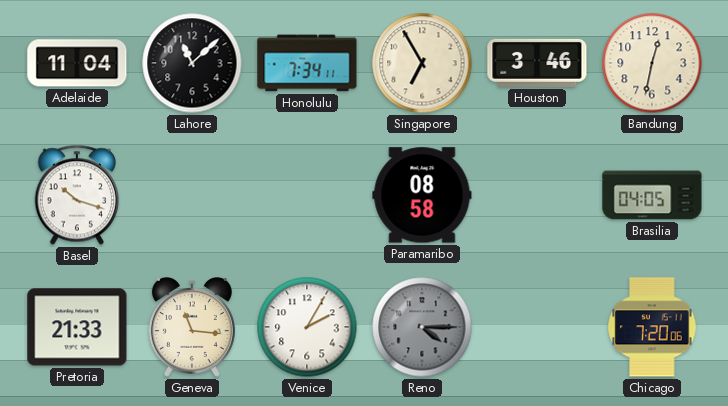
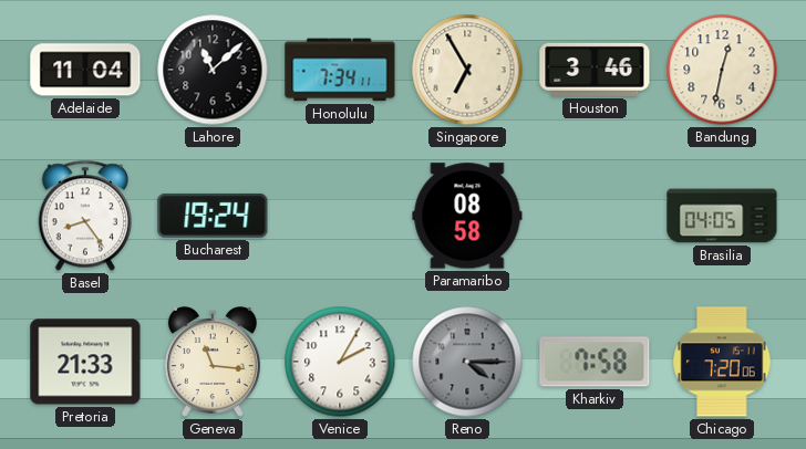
Basel: 10:18 -> 8:24
Bucharest: none -> 19:24
Kharkiv: none -> 7:58
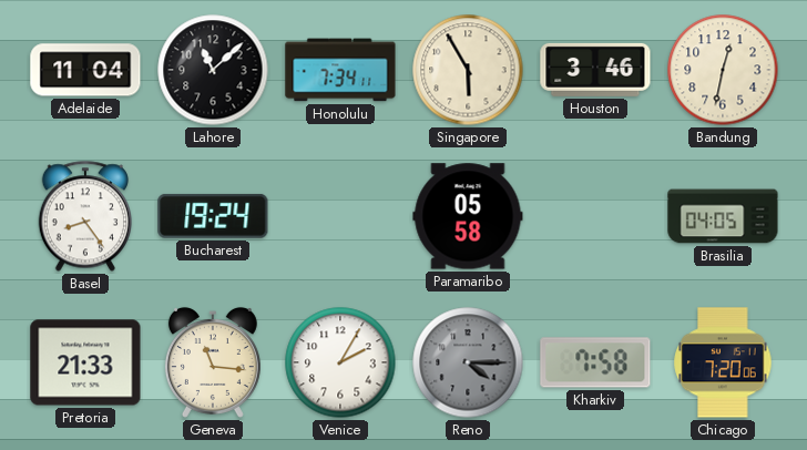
Singapore: 6:55 -> 5:55
Paramaribo: 08:58 -> 05:58
